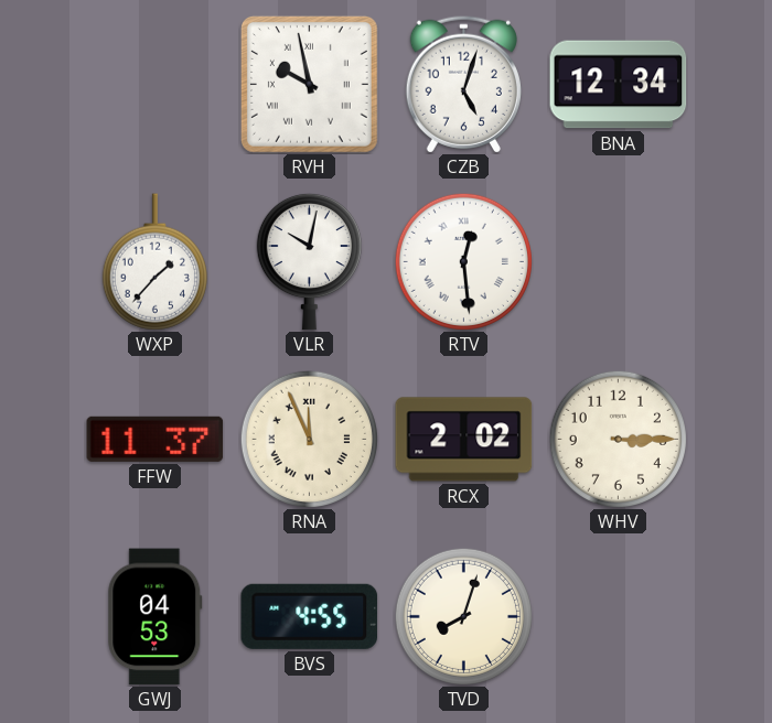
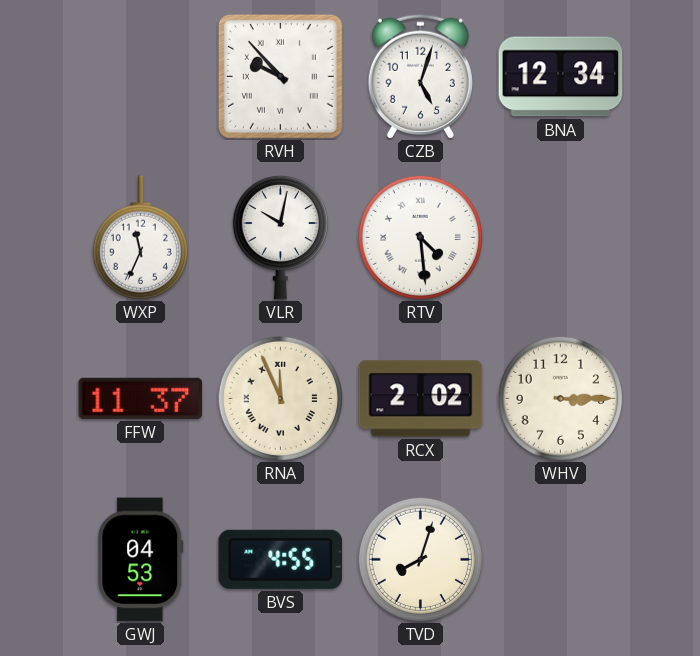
RVH: 9:58 -> 9:53
WXP: 1:37 -> 11:34
RTV: 12:29 -> 4:29
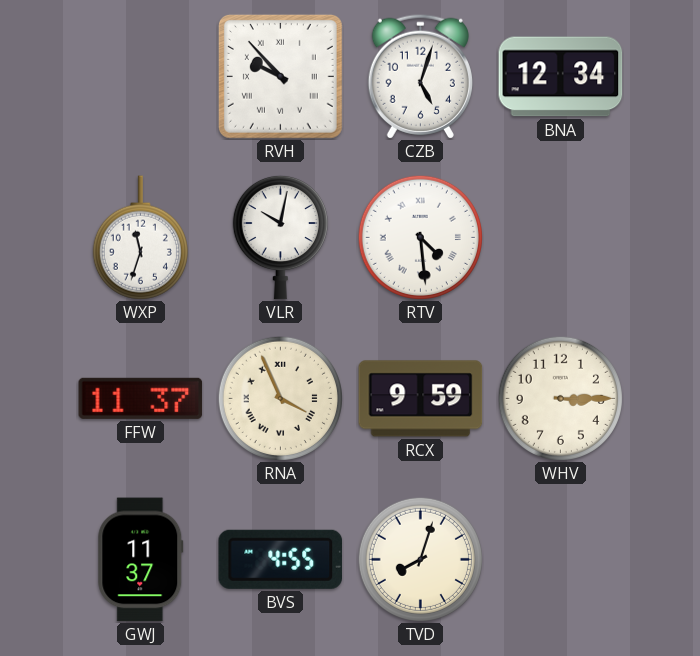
WXP: 11:34 -> 11:33
RNA: 11:56 -> 3:56
RCX: 2:02 -> 9:59
GWJ: 04:53 -> 11:37
